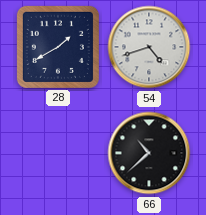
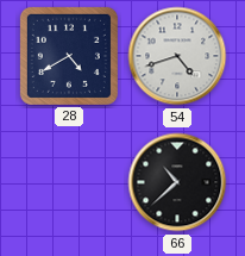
28: 1:40 -> 4:40
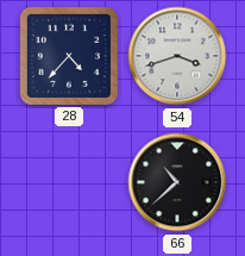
28: 4:40 -> 4:37
54: 4:42 -> 3:42
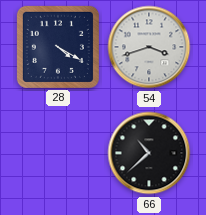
28: 4:37 -> 4:20
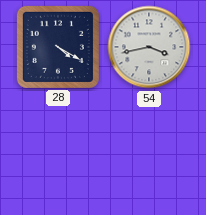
54: 3:42 -> 3:43
66: 10:38 -> none
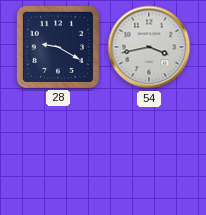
28: 4:20 -> 9:20
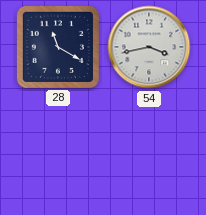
28: 9:20 -> 11:20
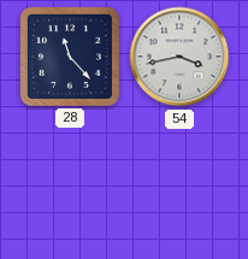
28: 11:20 -> 11:23
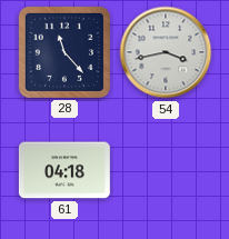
61: none -> 04:18
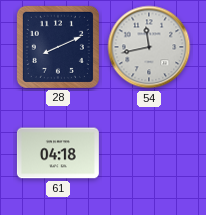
28: 11:23 -> 8:11
54: 3:43 -> 11:43
